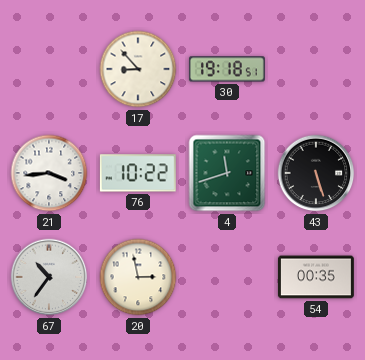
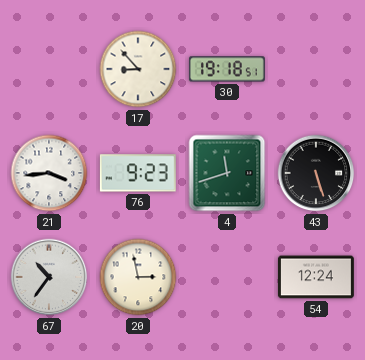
76: 10:22 -> 9:23
54: 00:35 -> 12:24
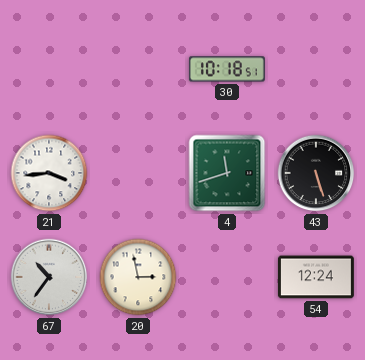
17: 8:53 -> none
30: 19:18 -> 10:18
76: 9:23 -> none
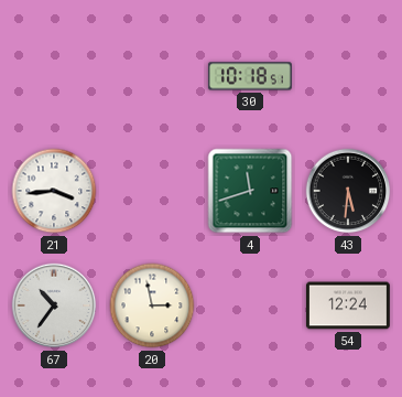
43: 5:27 -> 5:31
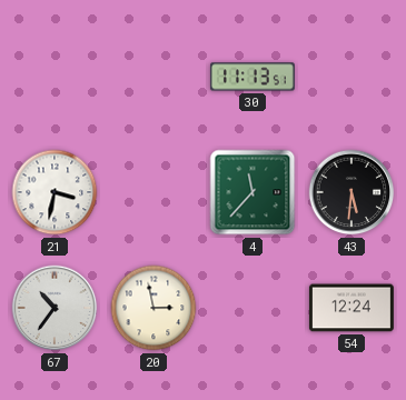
30: 10:18 -> 11:13
21: 3:44 -> 3:32
4: 11:42 -> 11:37
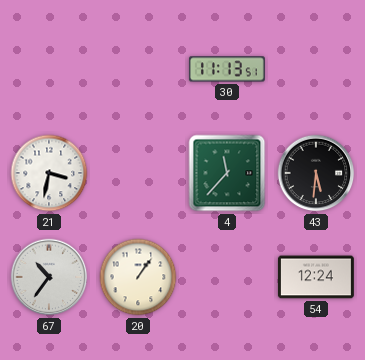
20: 2:58 -> 1:06
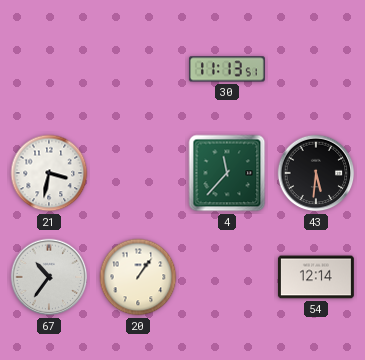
54: 12:24 -> 12:14
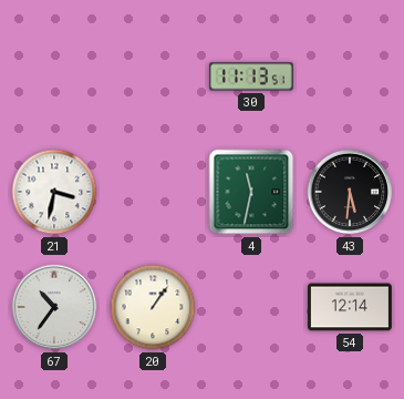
4: 11:37 -> 11:32
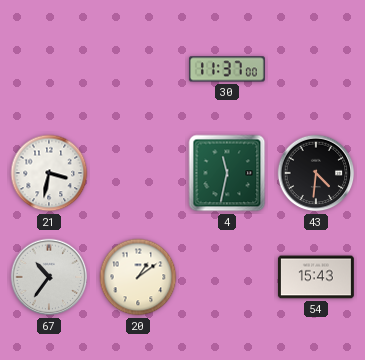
30: 11:13 -> 11:37
43: 5:31 -> 4:31
20: 1:06 -> 1:09
54: 12:14 -> 15:43
